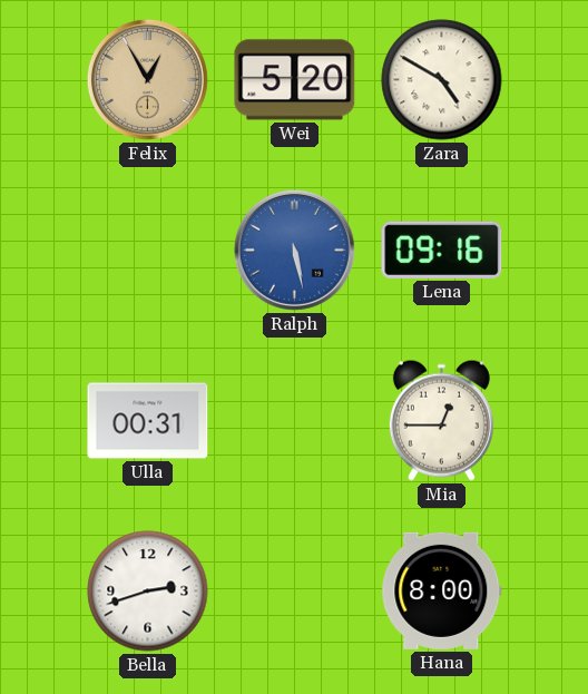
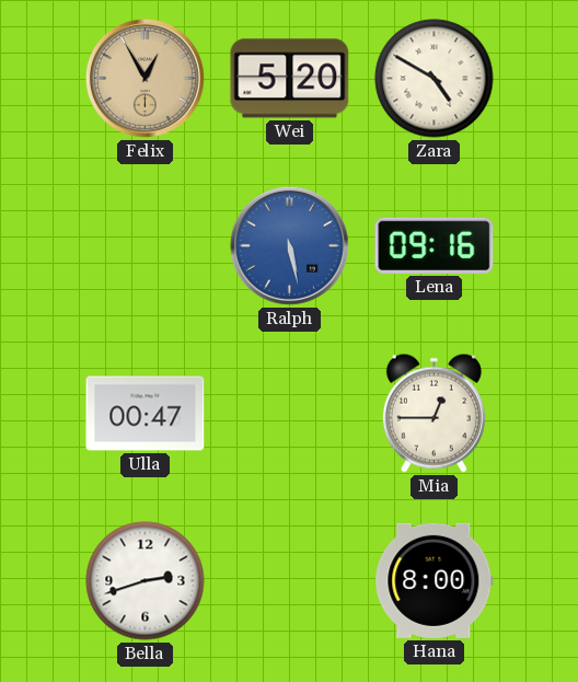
Ulla: 00:31 -> 00:47
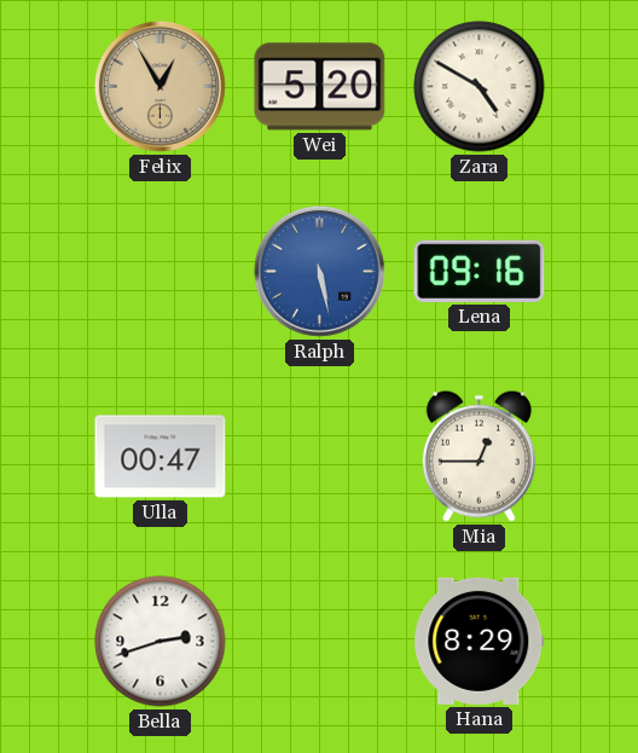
Hana: 8:00 -> 8:29
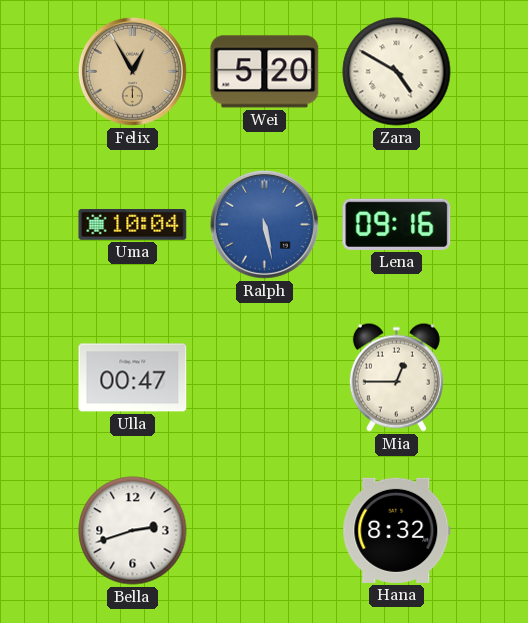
Uma: none -> 10:04
Hana: 8:29 -> 8:32
